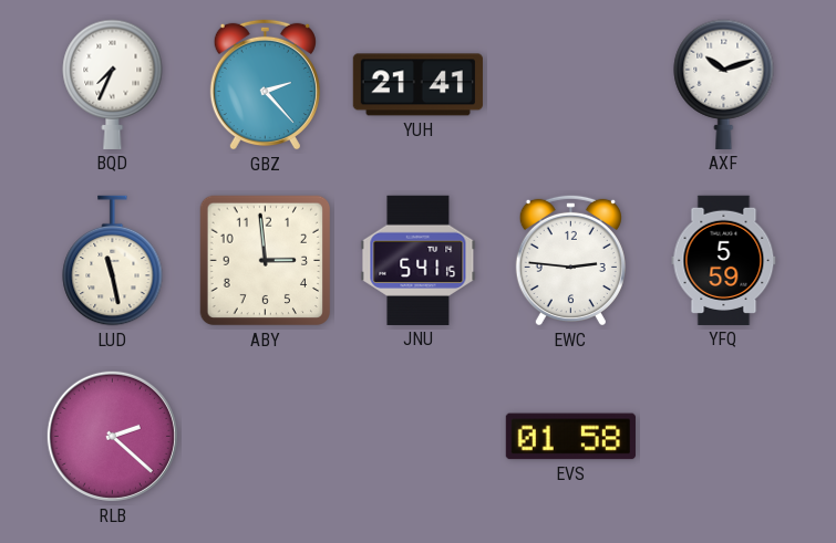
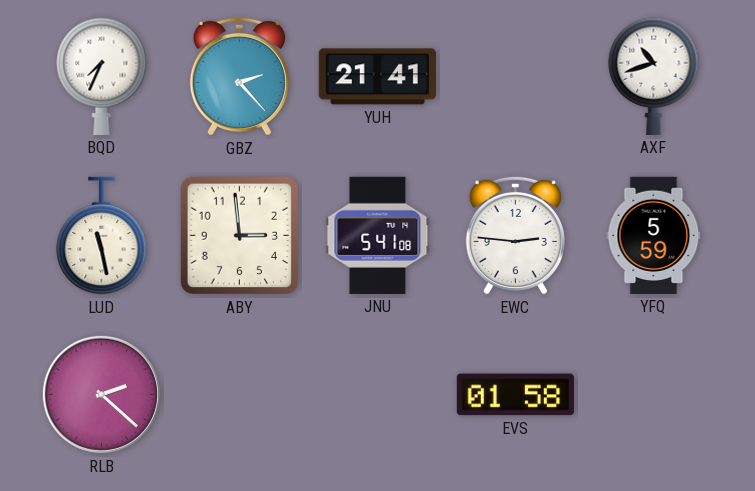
AXF: 10:12 -> 10:42
JNU: 5:41:15 -> 5:41:08
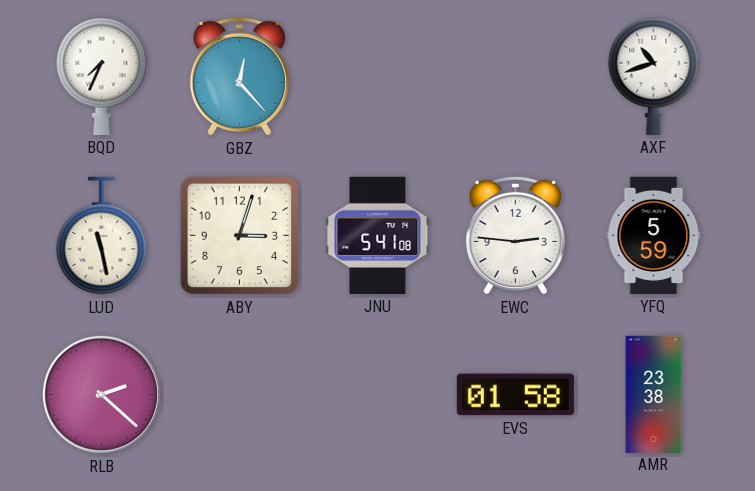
GBZ: 2:23 -> 12:23
YUH: 21:41 -> none
ABY: 2:59 -> 3:03
AMR: none -> 23:38
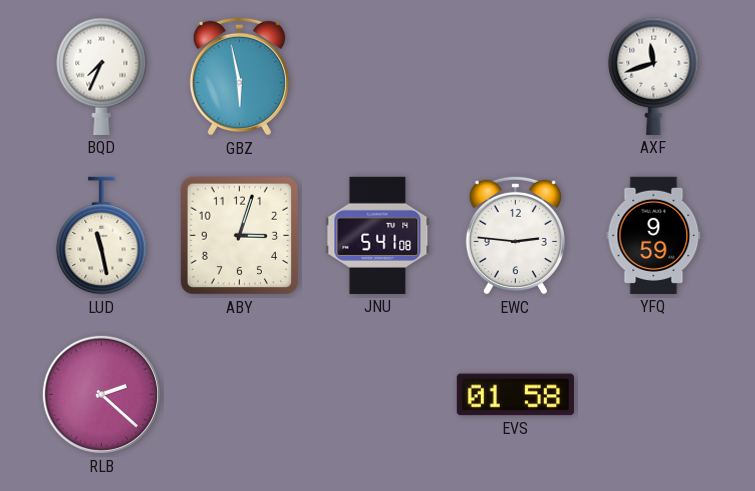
GBZ: 12:23 -> 5:58
AXF: 10:42 -> 11:42
YFQ: 5:59 -> 9:59
AMR: 23:38 -> none
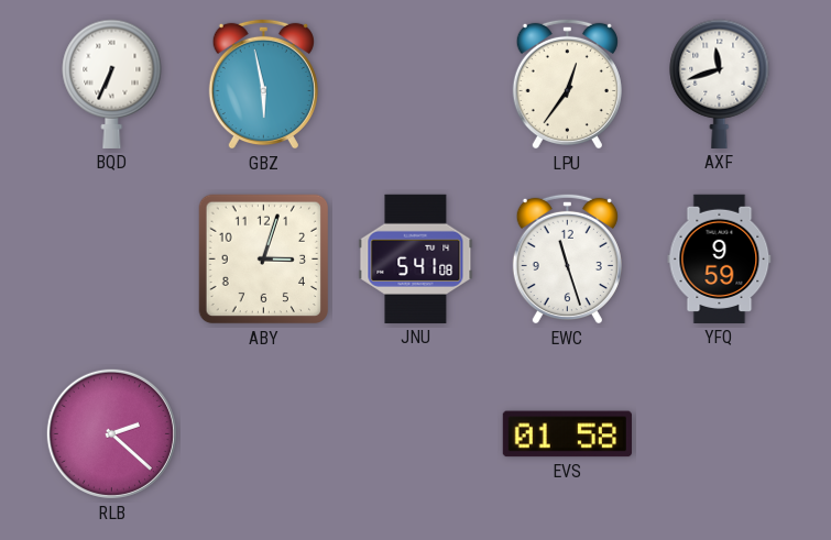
BQD: 7:34 -> 6:34
LPU: none -> 12:36
LUD: 11:28 -> none
EWC: 2:46 -> 11:27
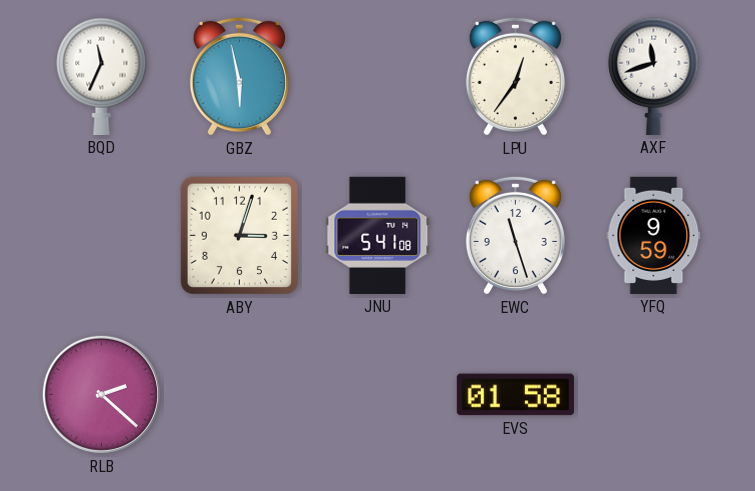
BQD: 6:34 -> 11:34
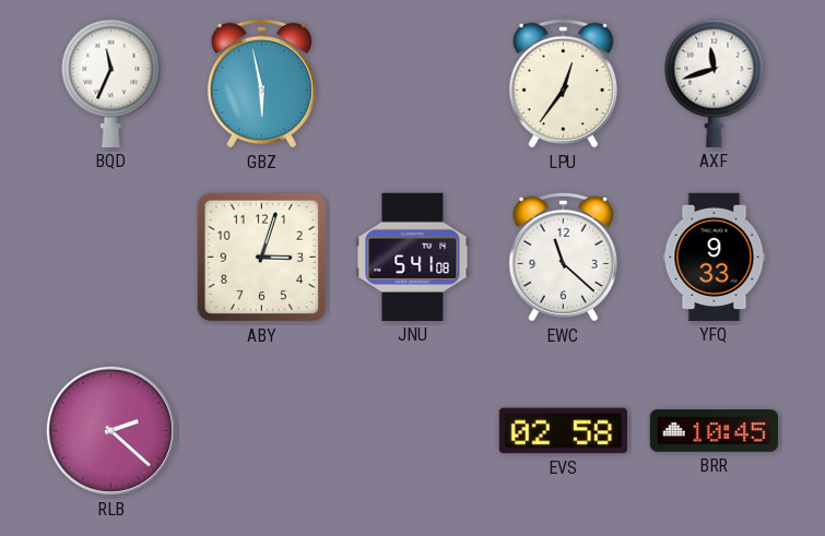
EWC: 11:27 -> 11:22
YFQ: 9:59 -> 9:33
EVS: 01:58 -> 02:58
BRR: none -> 10:45
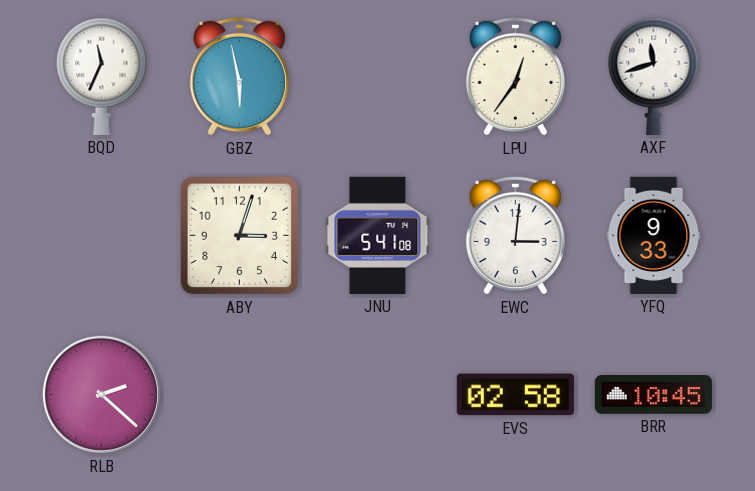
EWC: 11:22 -> 3:01
